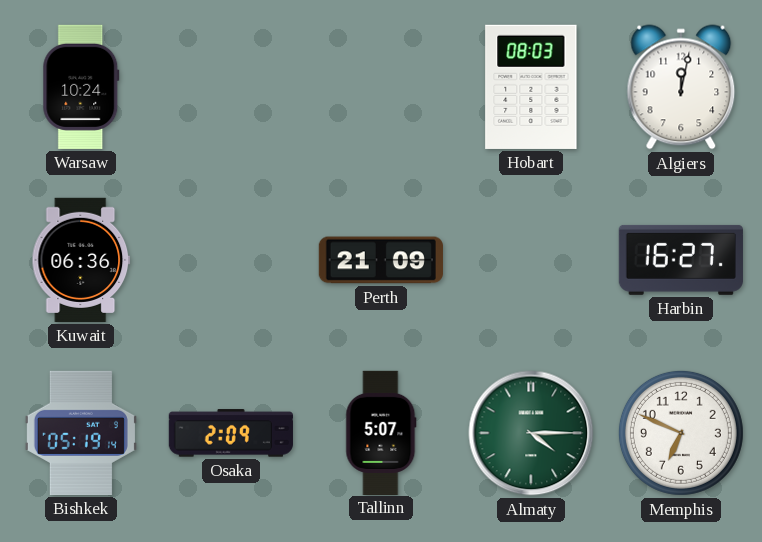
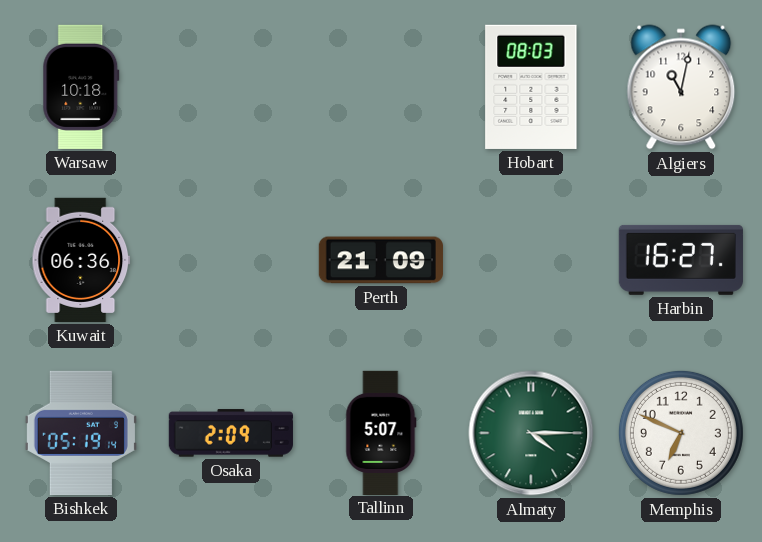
Warsaw: 10:24 -> 10:18
Algiers: 12:02 -> 11:02
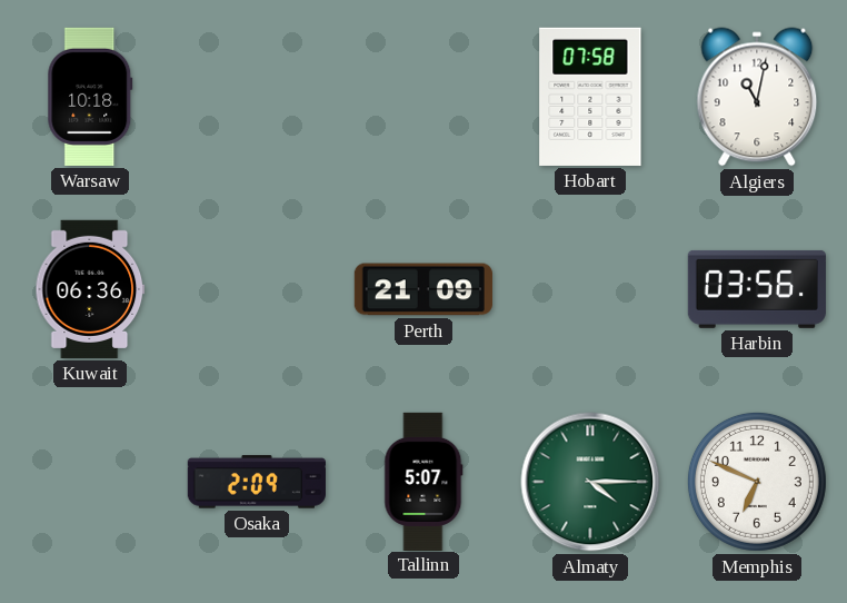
Hobart: 08:03 -> 07:58
Harbin: 16:27 -> 03:56
Bishkek: 05:19 -> none
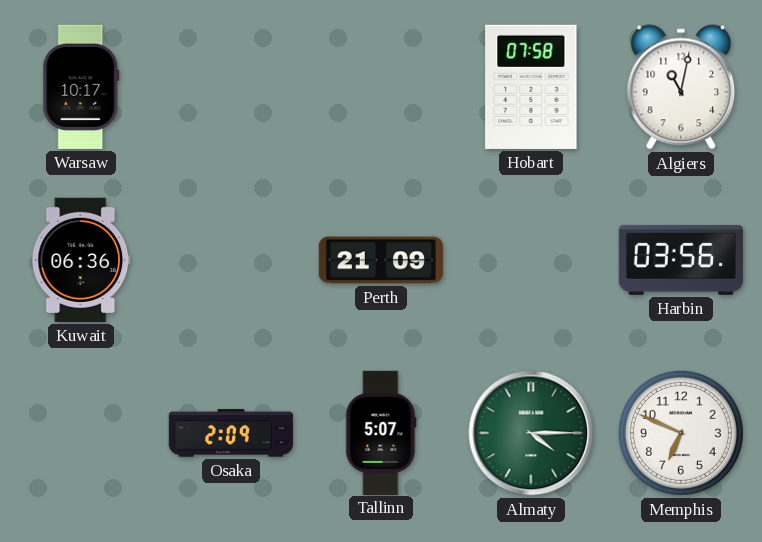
Warsaw: 10:18 -> 10:17
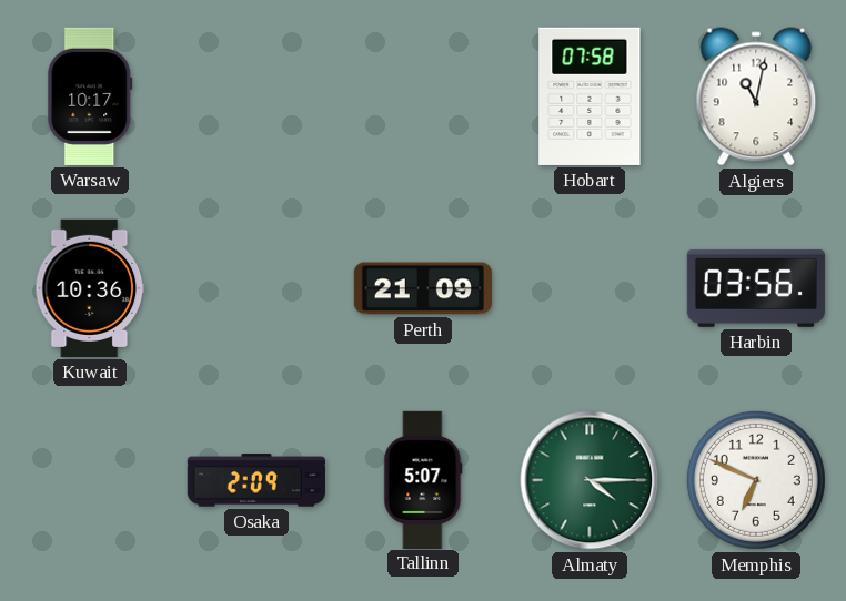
Kuwait: 06:36 -> 10:36
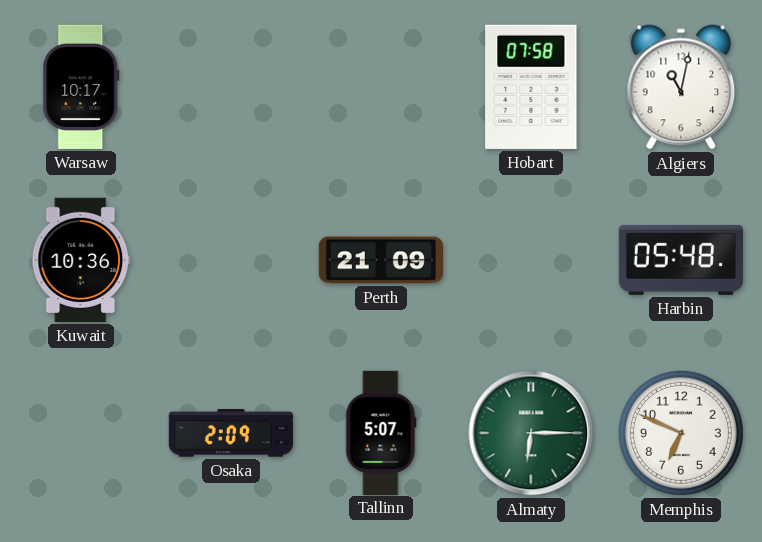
Harbin: 03:56 -> 05:48
Almaty: 4:15 -> 6:15
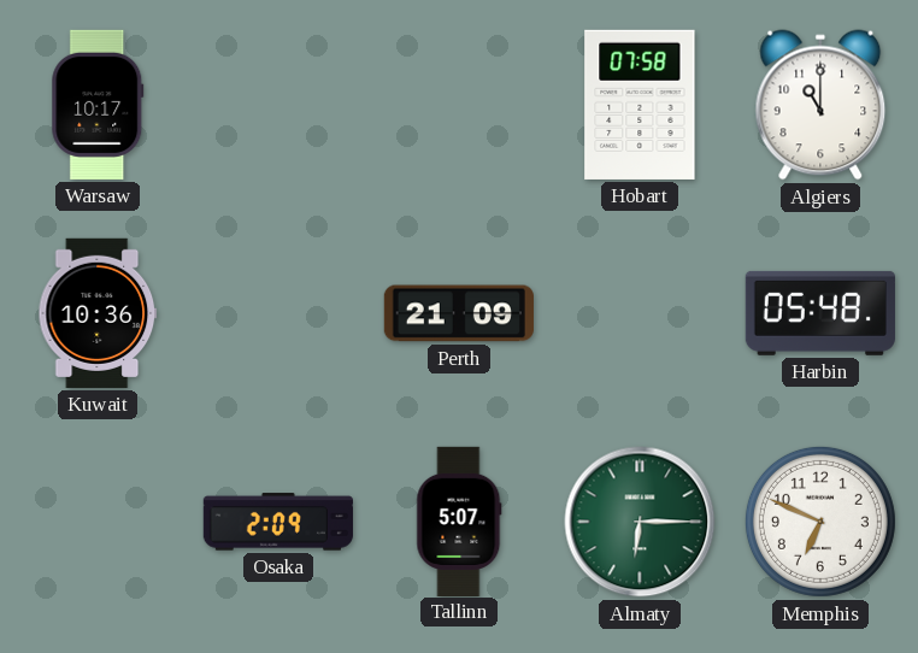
Algiers: 11:02 -> 11:00
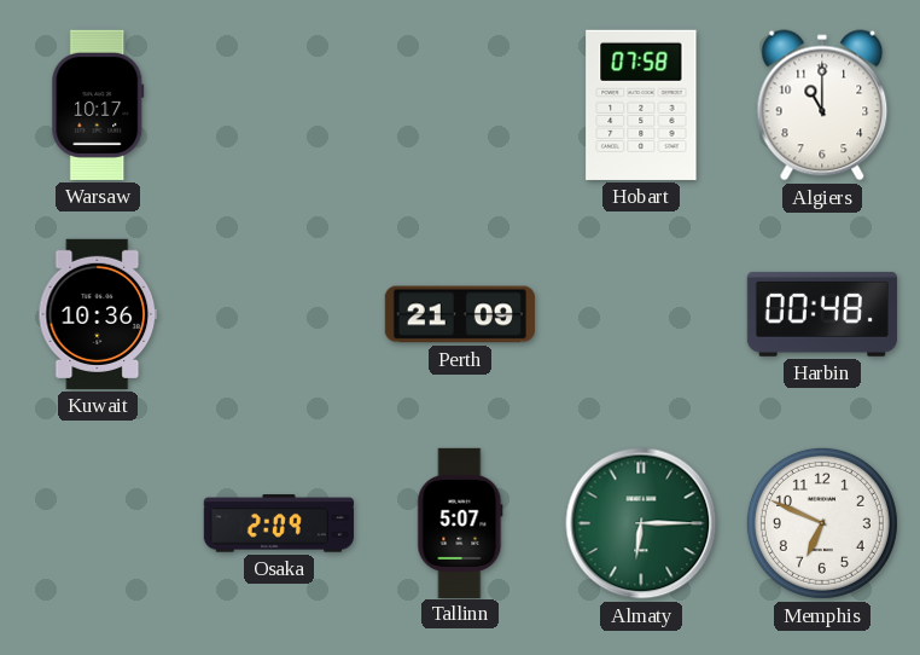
Harbin: 05:48 -> 00:48
